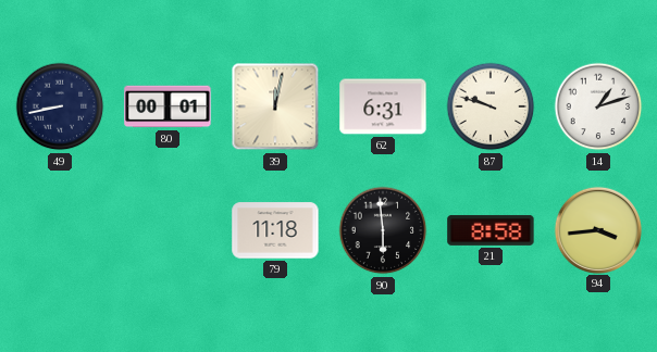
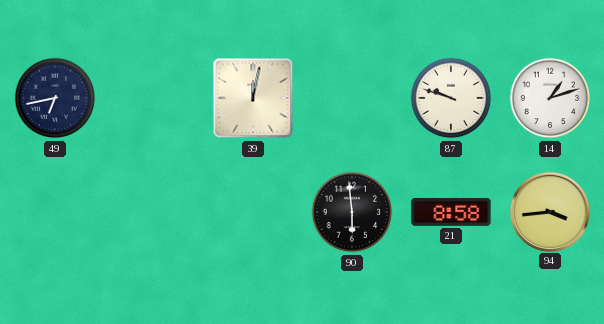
49: 8:43 -> 6:43
80: 00:01 -> none
62: 6:31 -> none
79: 11:18 -> none
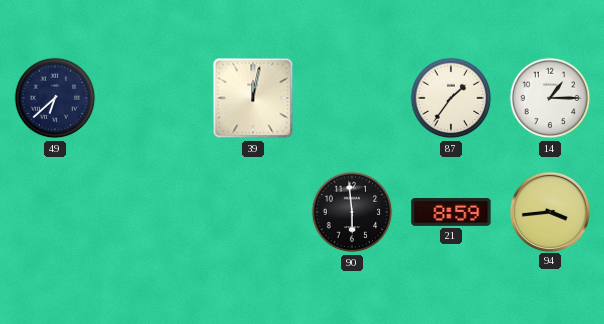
49: 6:43 -> 6:38
87: 9:48 -> 1:36
14: 1:12 -> 1:15
21: 8:58 -> 8:59
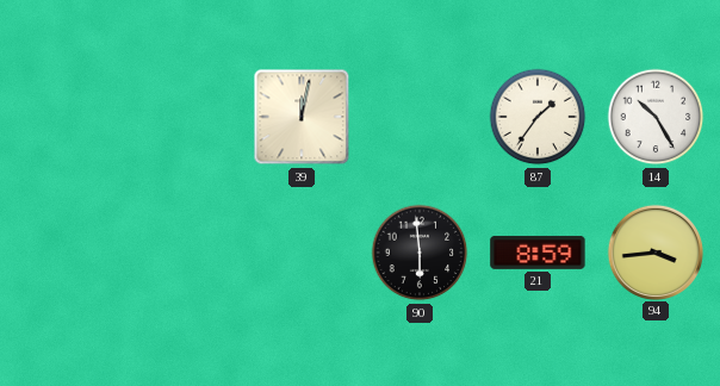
49: 6:38 -> none
14: 1:15 -> 10:25
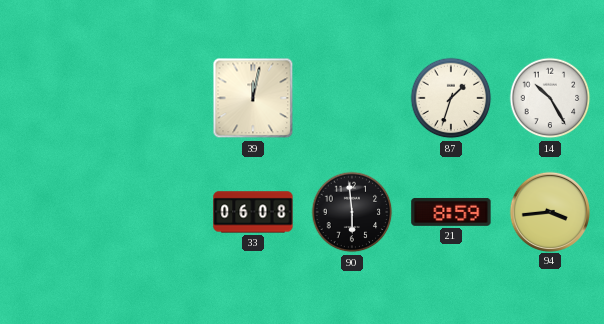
87: 1:36 -> 1:33
33: none -> 06:08
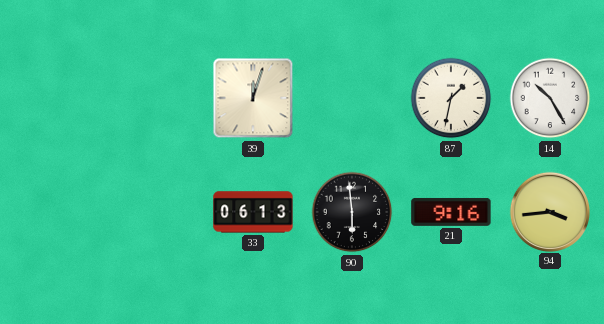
39: 12:02 -> 12:03
87: 1:33 -> 1:32
33: 06:08 -> 06:13
21: 8:59 -> 9:16
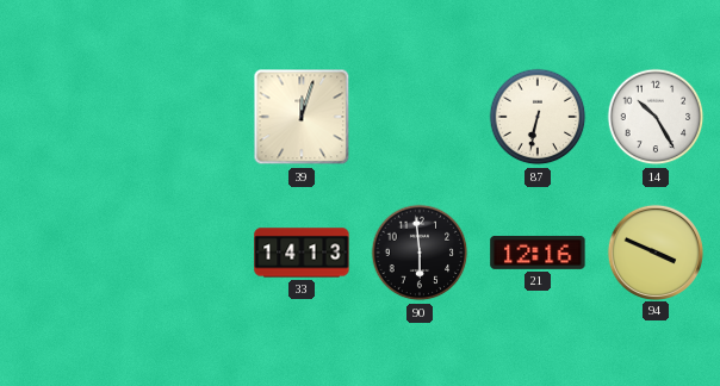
87: 1:32 -> 6:32
33: 06:13 -> 14:13
21: 9:16 -> 12:16
94: 3:44 -> 3:49
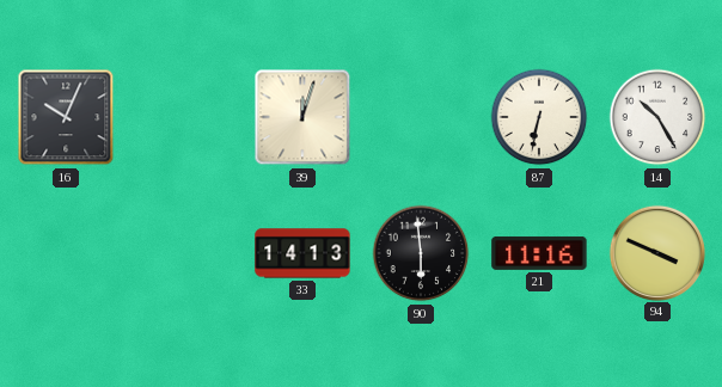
16: none -> 10:04
21: 12:16 -> 11:16
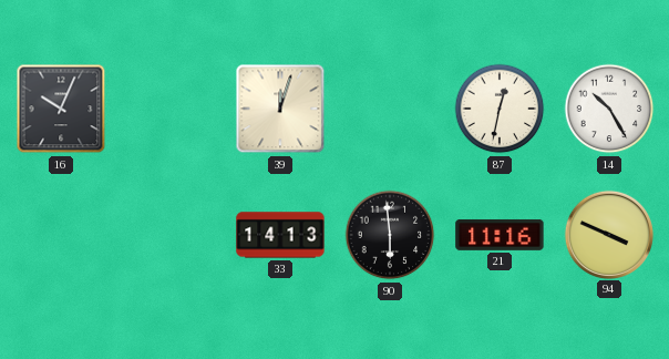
87: 6:32 -> 12:32
